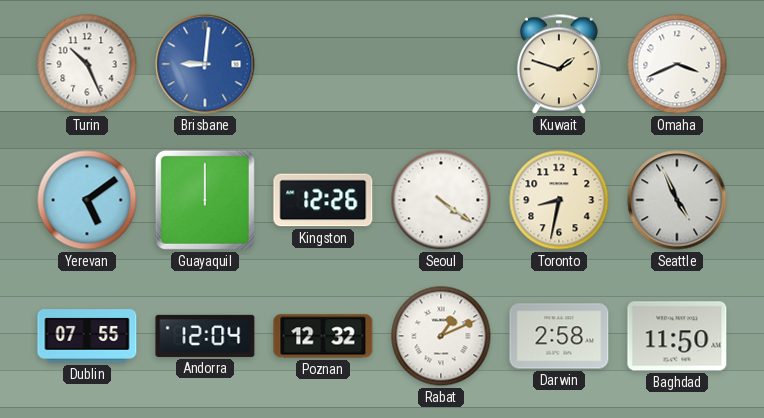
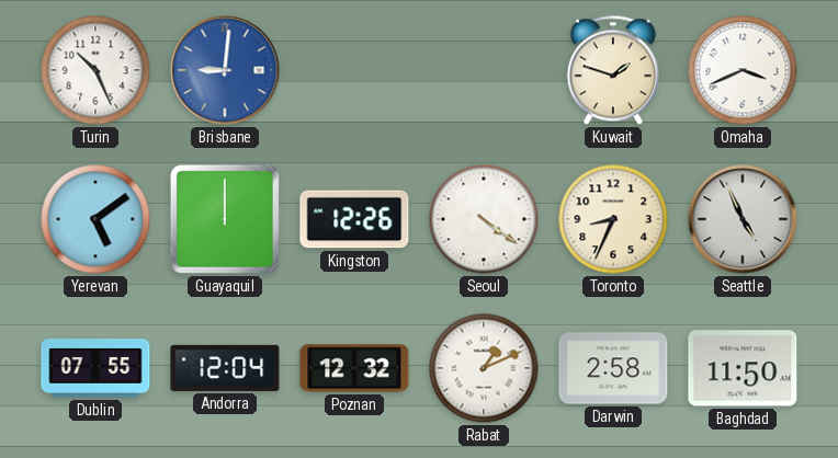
Toronto: 8:32 -> 8:34
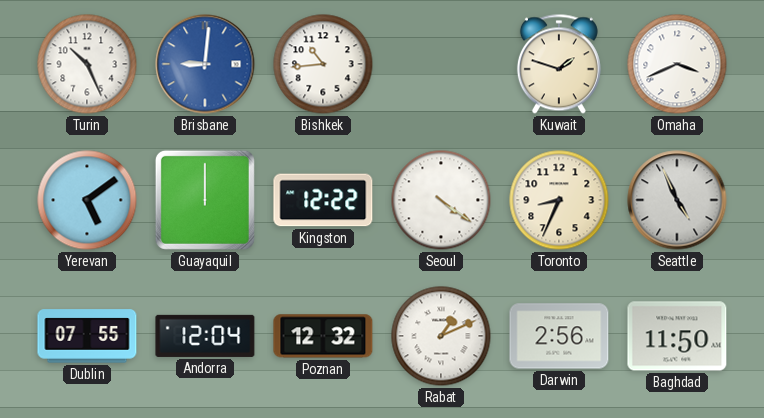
Bishkek: none -> 10:44
Kingston: 12:26 -> 12:22
Darwin: 2:58 -> 2:56
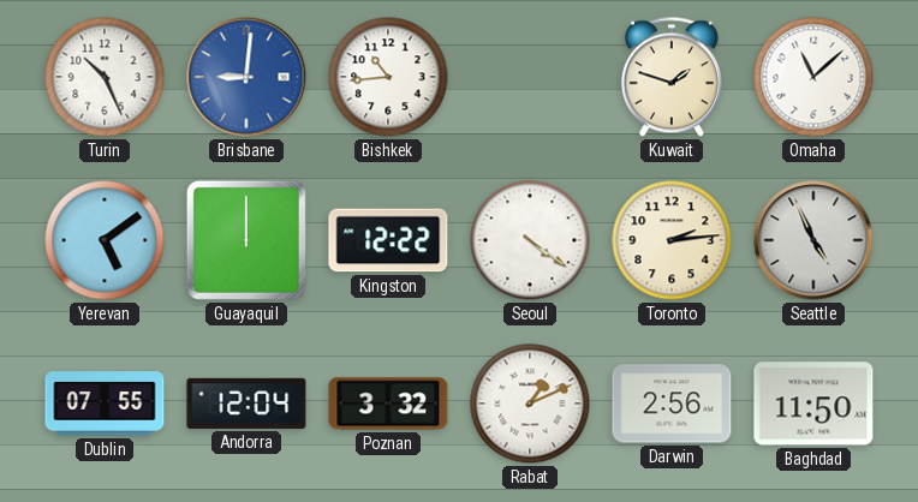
Omaha: 3:41 -> 11:08
Toronto: 8:34 -> 2:14
Poznan: 12:32 -> 3:32
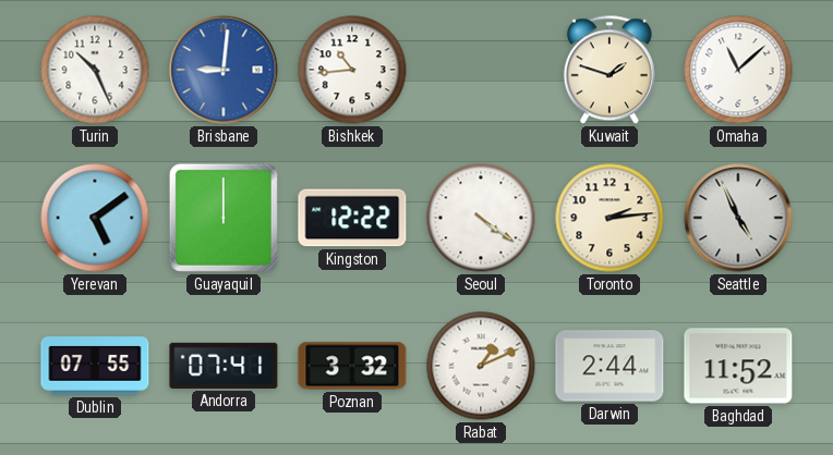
Andorra: 12:04 -> 07:41
Darwin: 2:56 -> 2:44
Baghdad: 11:50 -> 11:52
